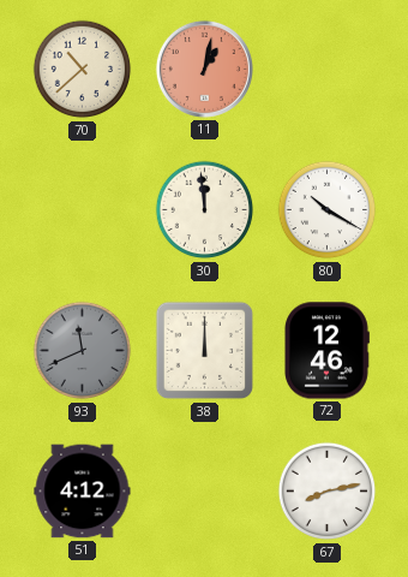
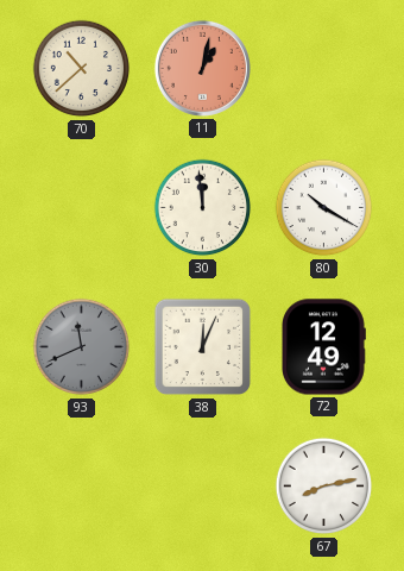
38: 12:00 -> 12:04
72: 12:46 -> 12:49
51: 4:12 -> none
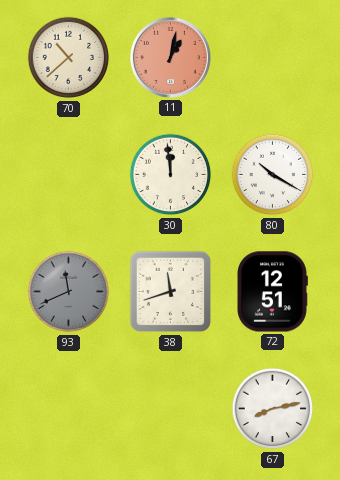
38: 12:04 -> 11:42
72: 12:49 -> 12:51
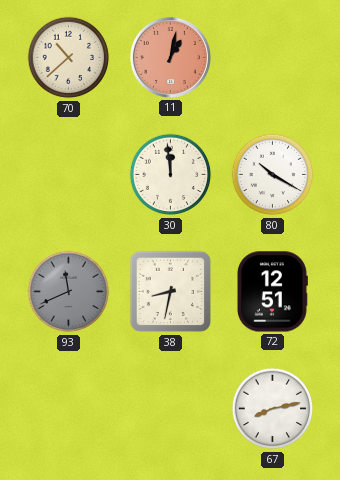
38: 11:42 -> 8:32
